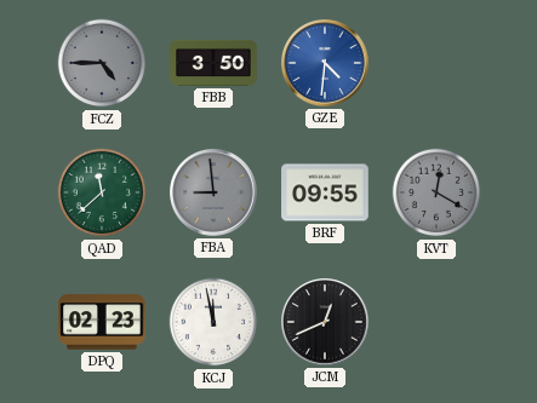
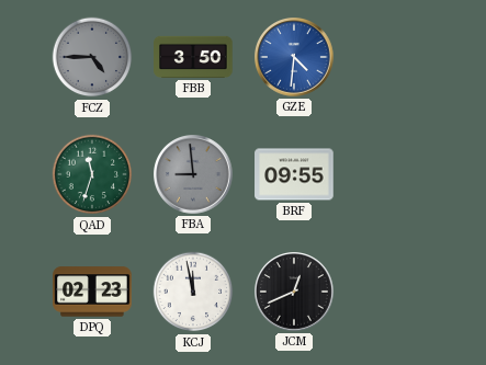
QAD: 11:38 -> 11:33
KVT: 12:20 -> none
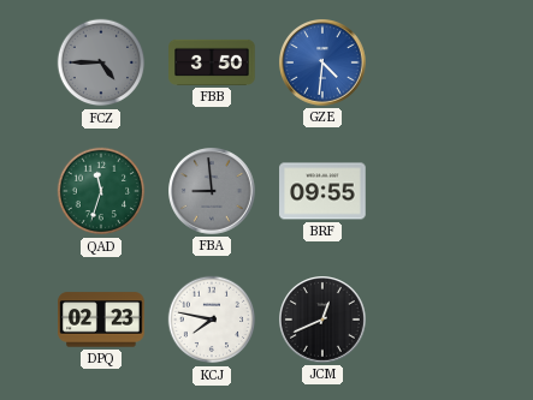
KCJ: 11:58 -> 7:47
